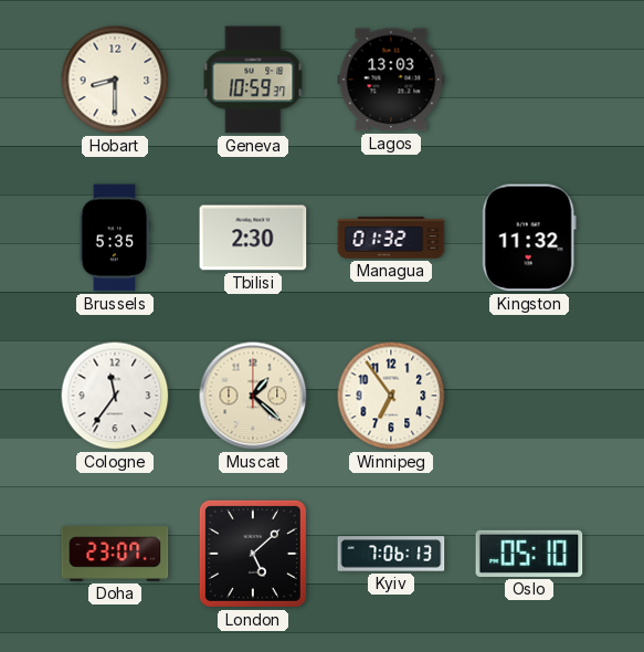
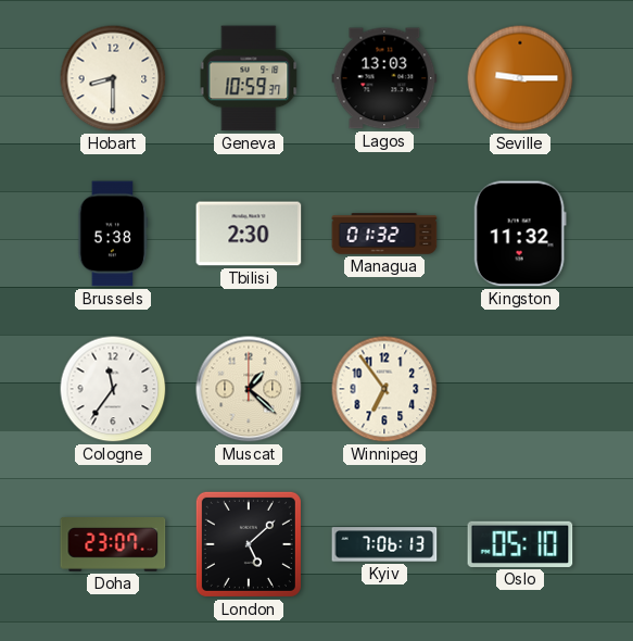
Seville: none -> 9:15
Brussels: 5:35 -> 5:38
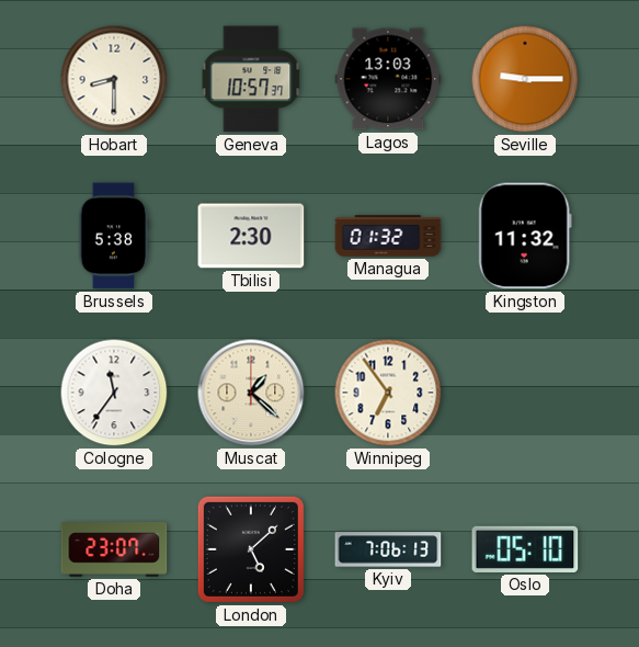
Geneva: 10:59 -> 10:57
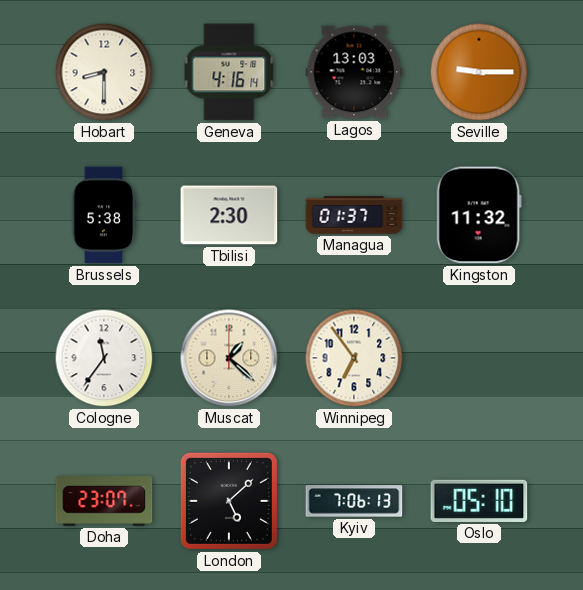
Geneva: 10:57 -> 4:16
Managua: 01:32 -> 01:37
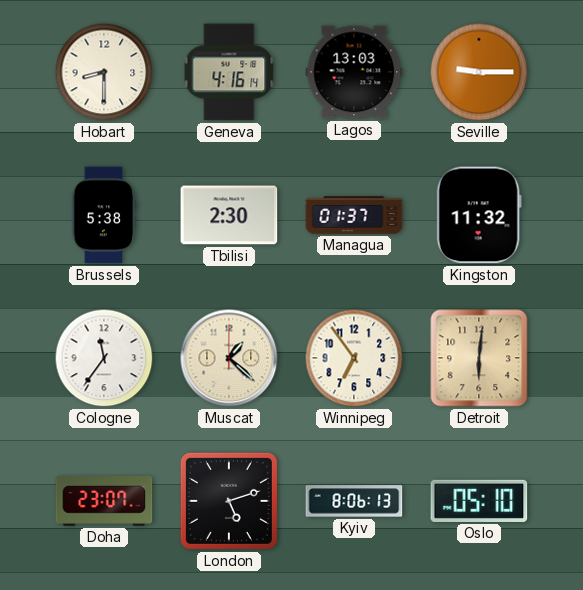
Detroit: none -> 6:01
London: 5:08 -> 5:12
Kyiv: 7:06 -> 8:06
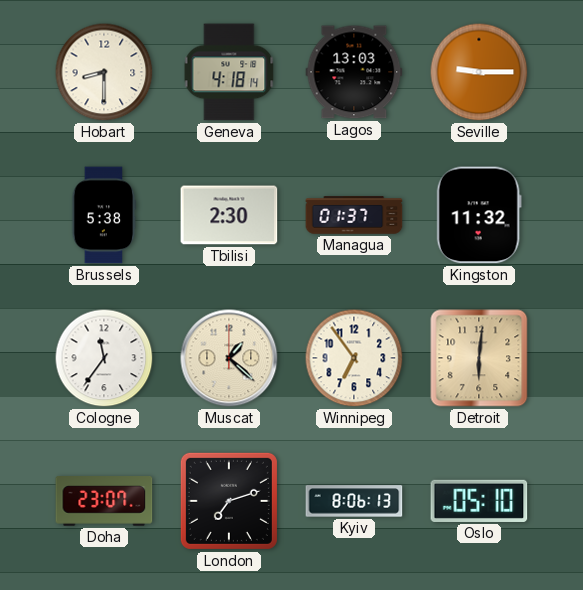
Geneva: 4:16 -> 4:18
London: 5:12 -> 7:12
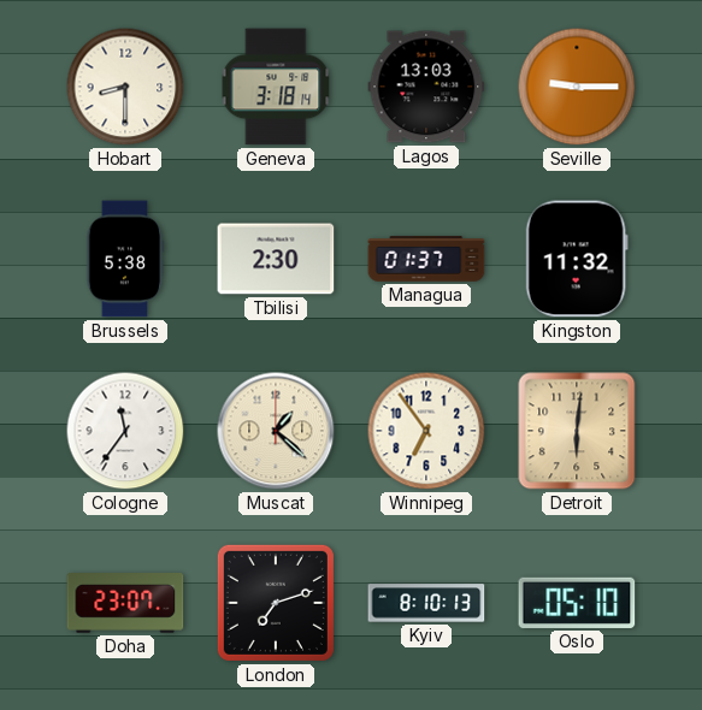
Geneva: 4:18 -> 3:18
Kyiv: 8:06 -> 8:10
